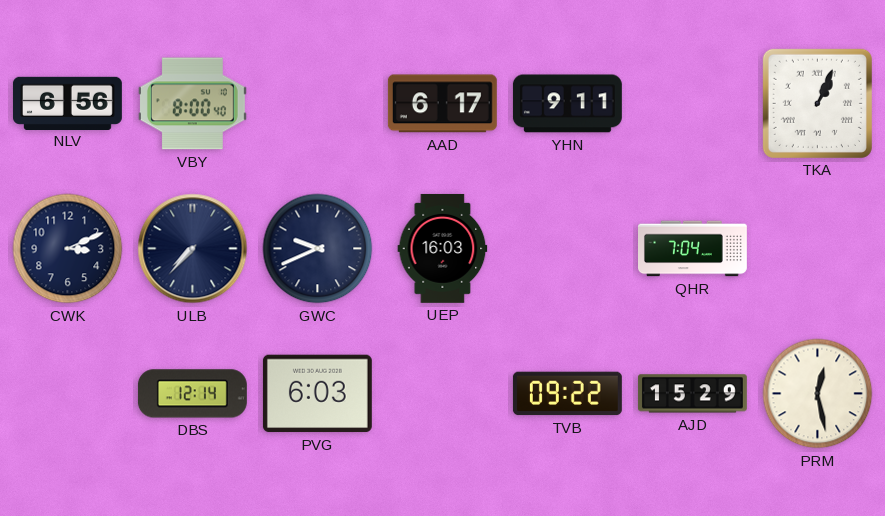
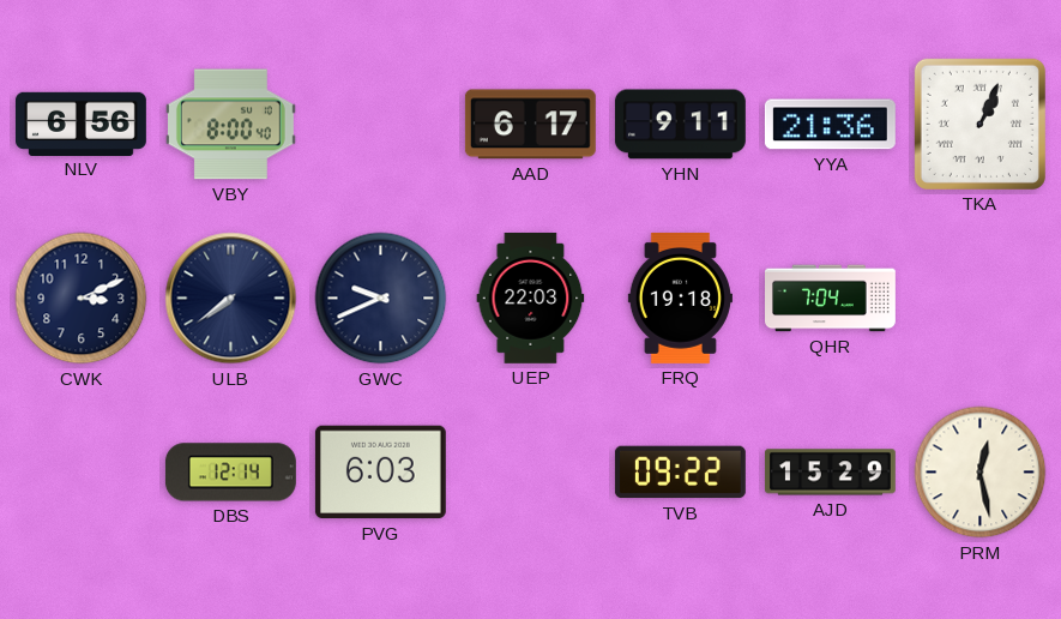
YYA: none -> 21:36
ULB: 7:37 -> 7:39
UEP: 16:03 -> 22:03
FRQ: none -> 19:18
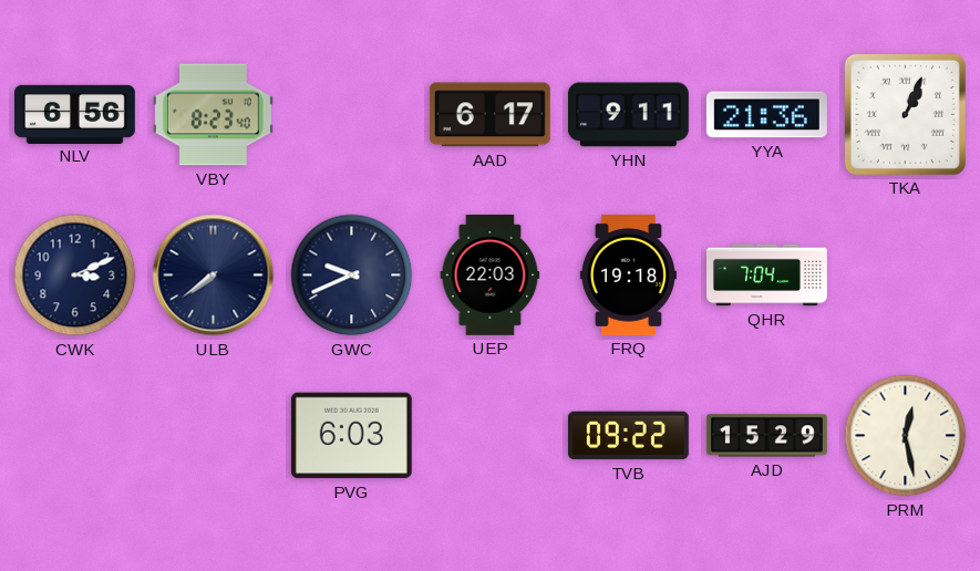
VBY: 8:00 -> 8:23
DBS: 12:14 -> none
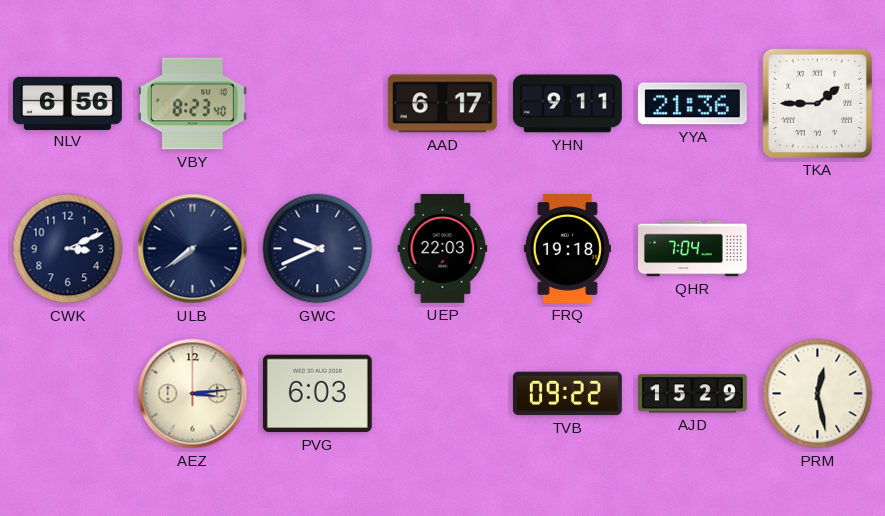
TKA: 1:04 -> 1:45
AEZ: none -> 3:14
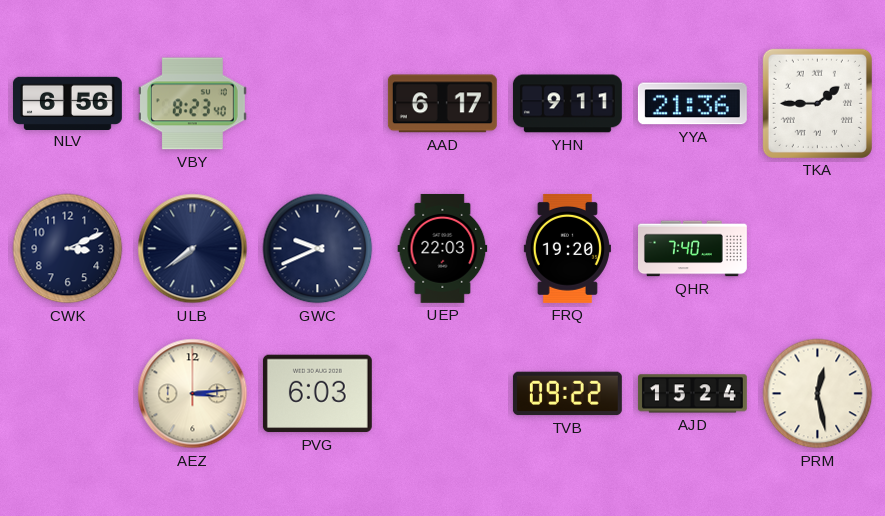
FRQ: 19:18 -> 19:20
QHR: 7:04 -> 7:40
AJD: 15:29 -> 15:24
